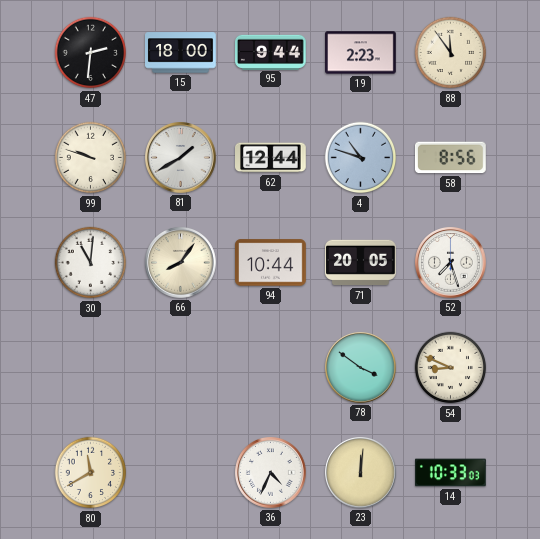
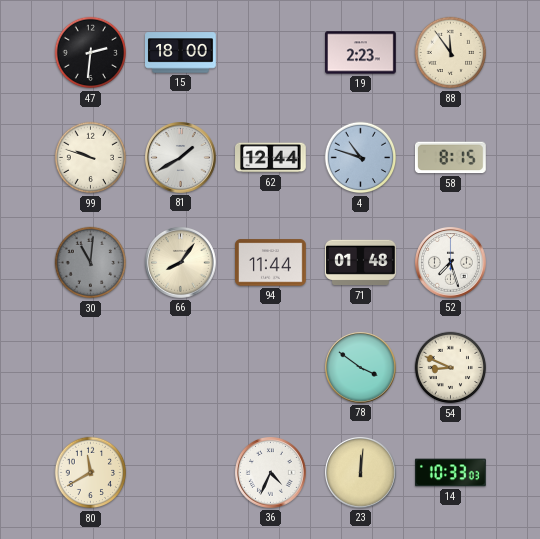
95: 9:44 -> none
58: 8:56 -> 8:15
30 dial: white -> grey
94: 10:44 -> 11:44
71: 20:05 -> 01:48
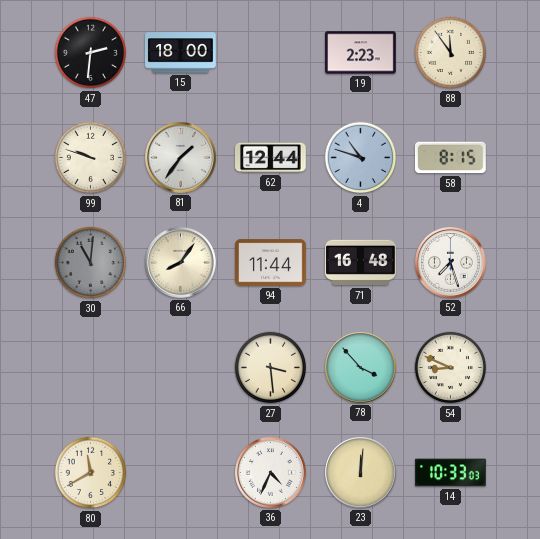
81: 1:40 -> 1:36
71: 01:48 -> 16:48
27: none -> 3:29
78: 3:51 -> 3:53
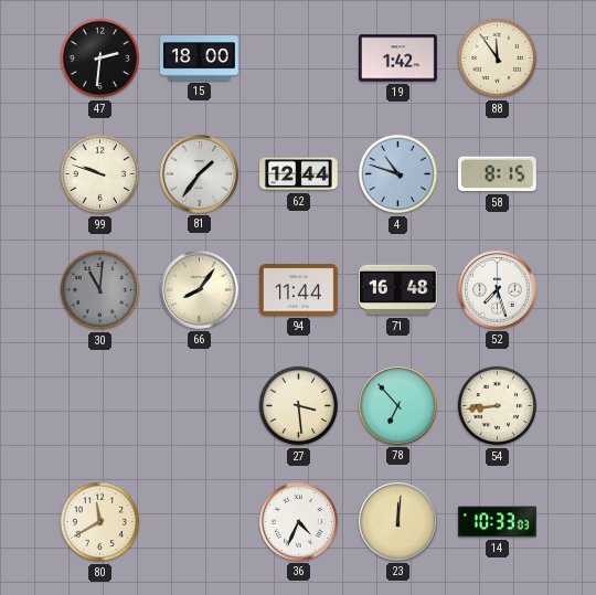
19: 2:23 -> 1:42
78: 3:53 -> 6:53
54: 8:49 -> 8:44
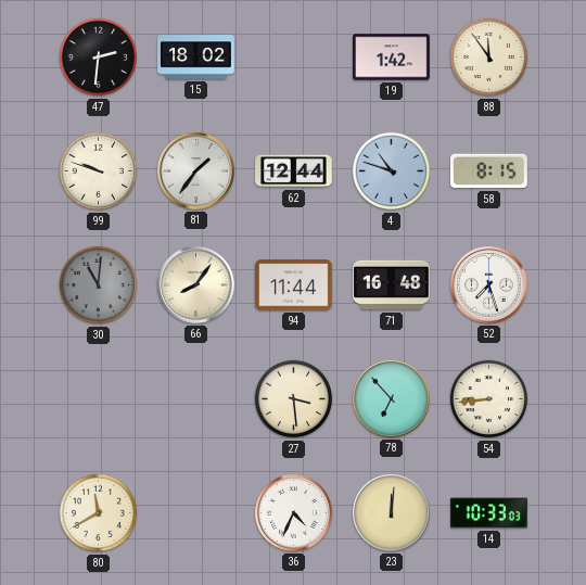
15: 18:00 -> 18:02
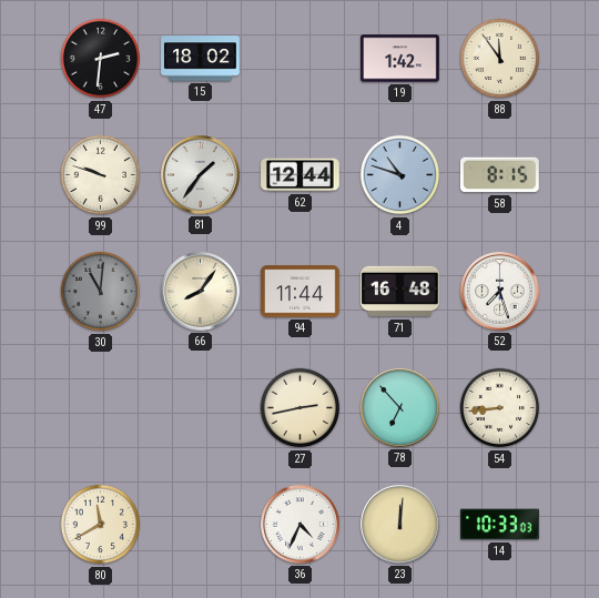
27: 3:29 -> 2:43
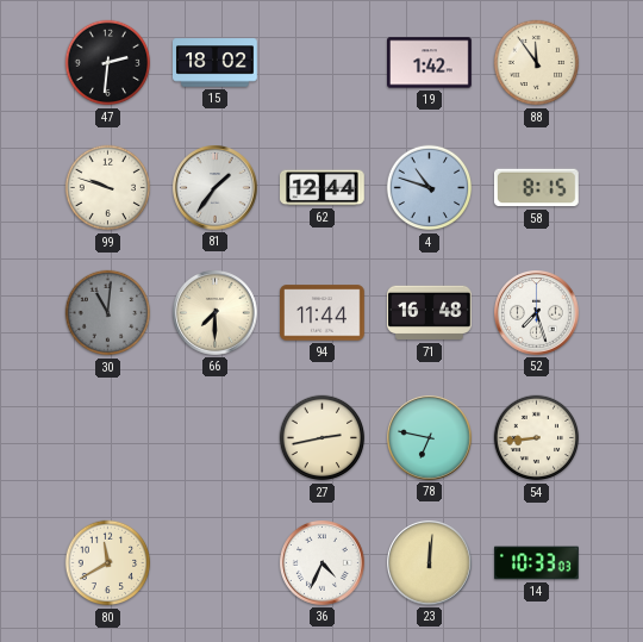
66: 8:06 -> 7:30
78: 6:53 -> 6:47
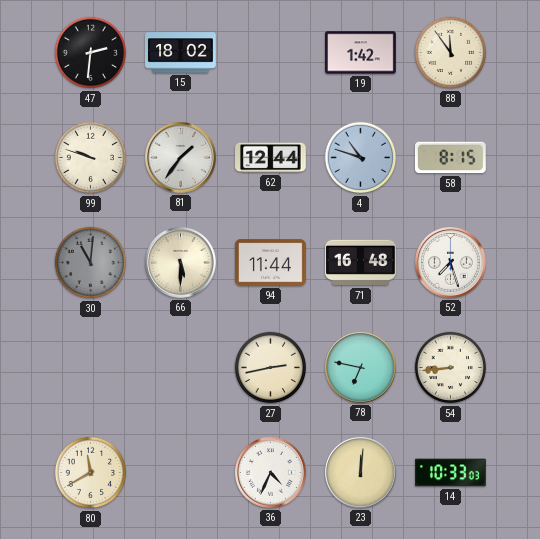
66: 7:30 -> 5:30
